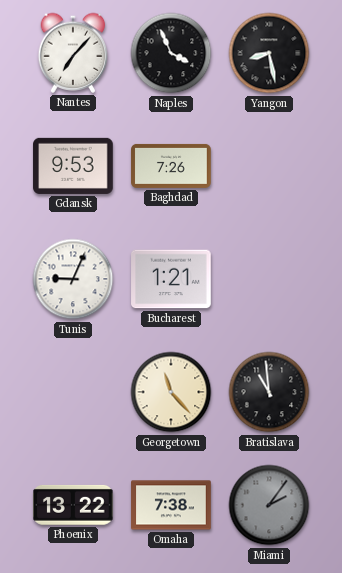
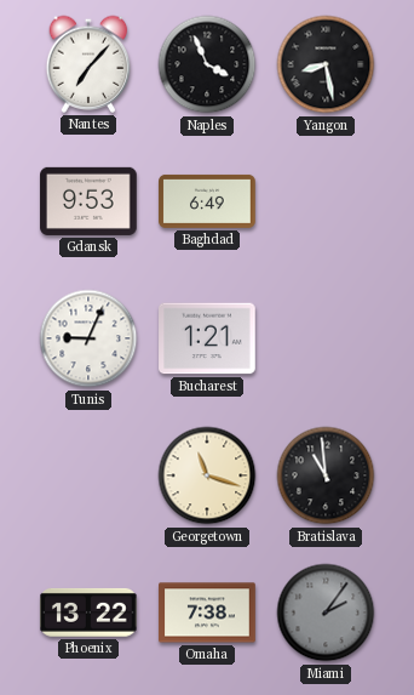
Baghdad: 7:26 -> 6:49
Georgetown: 11:23 -> 11:18
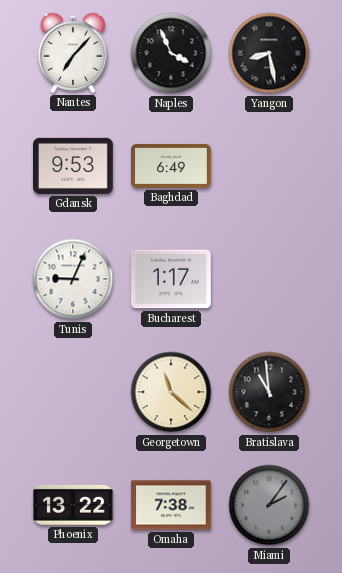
Bucharest: 1:21 -> 1:17
Georgetown: 11:18 -> 11:22
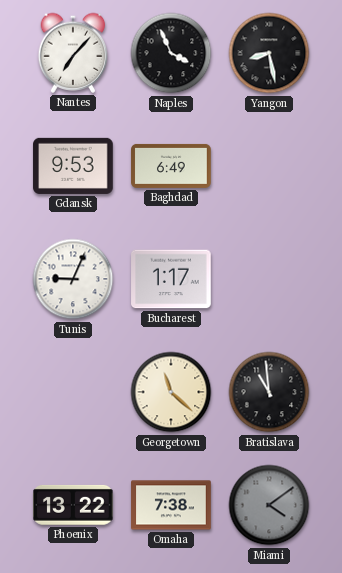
Miami: 2:06 -> 4:09
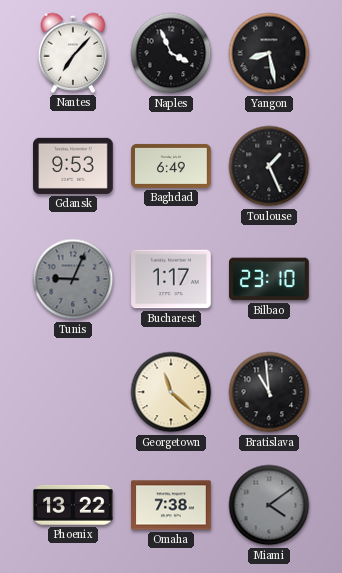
Toulouse: none -> 1:26
Tunis dial: white -> grey
Bilbao: none -> 23:10
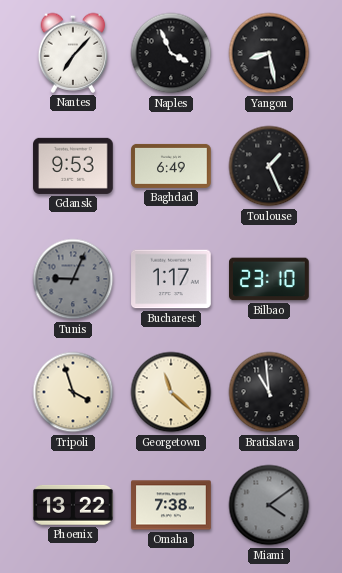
Tripoli: none -> 3:57
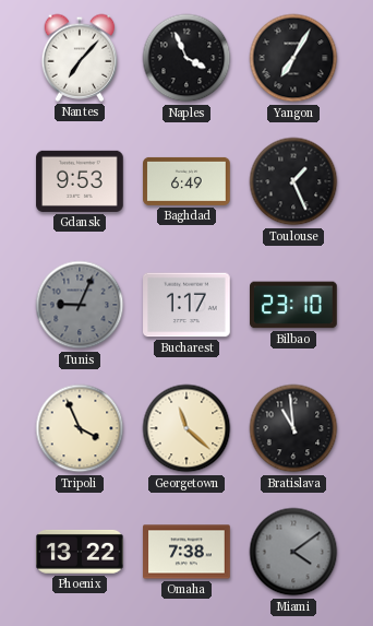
Yangon: 8:28 -> 7:05
Tripoli: 3:57 -> 3:56
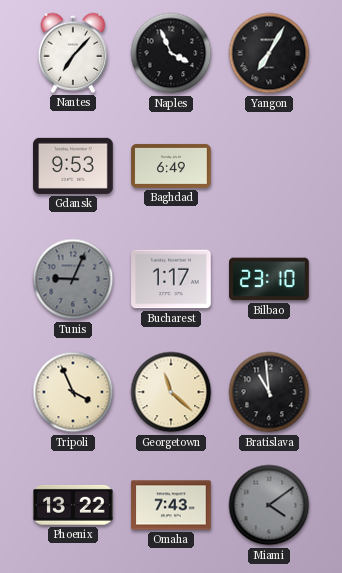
Toulouse: 1:26 -> none
Omaha: 7:38 -> 7:43
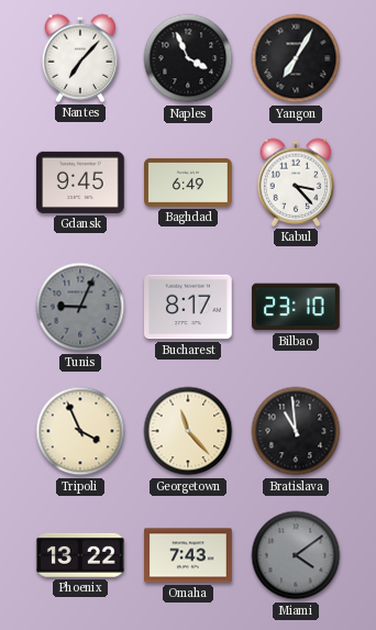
Gdansk: 9:53 -> 9:45
Kabul: none -> 3:23
Bucharest: 1:17 -> 8:17
Georgetown: 11:22 -> 11:23
